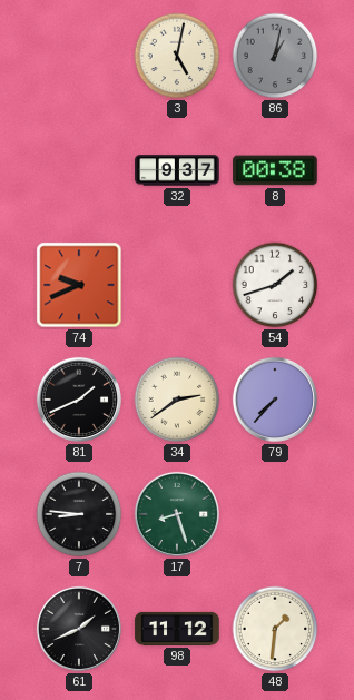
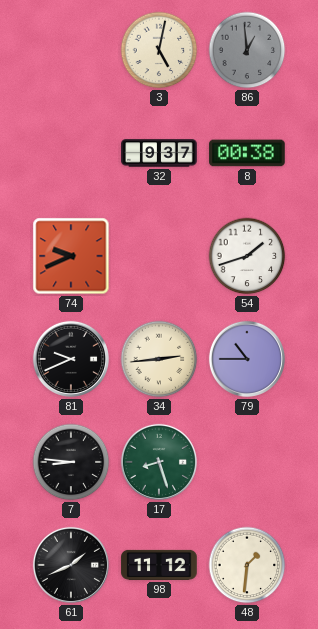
86: 1:02 -> 12:59
81: 1:41 -> 9:41
34: 2:39 -> 2:44
79: 7:37 -> 10:45
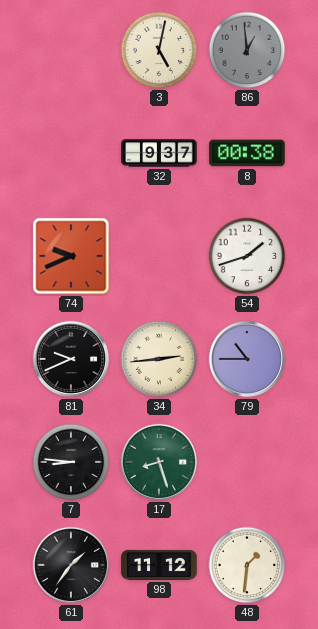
61: 1:41 -> 1:36
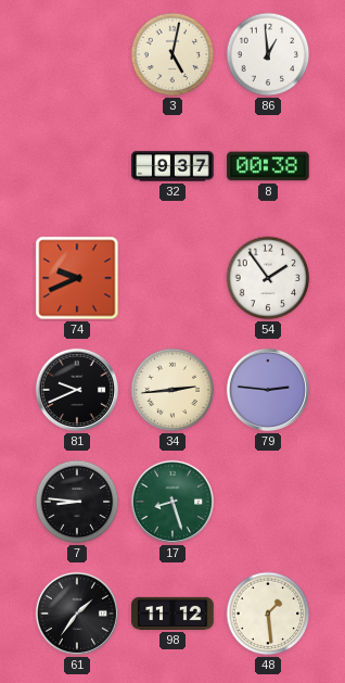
86 dial: grey -> white
54: 1:42 -> 1:54
79: 10:45 -> 2:46
48: 1:31 -> 1:29
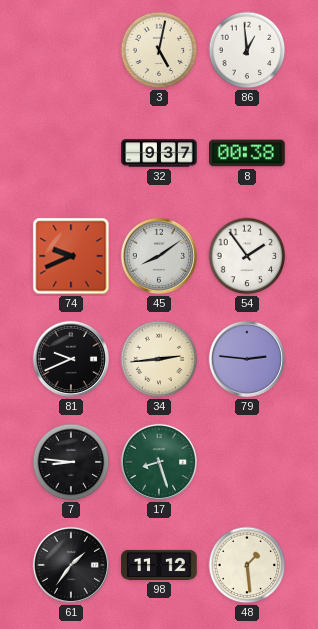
45: none -> 8:09
